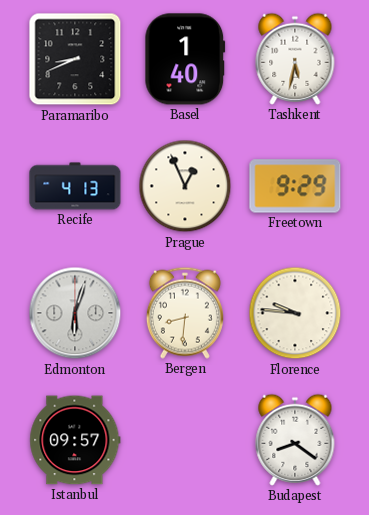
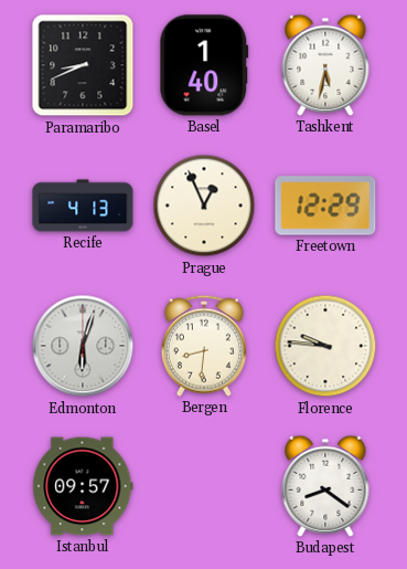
Freetown: 9:29 -> 12:29
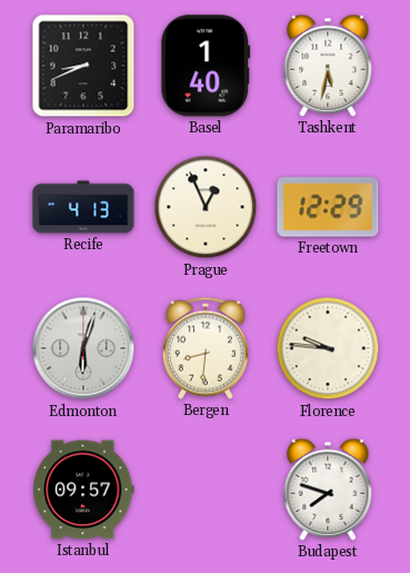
Budapest: 8:21 -> 7:48
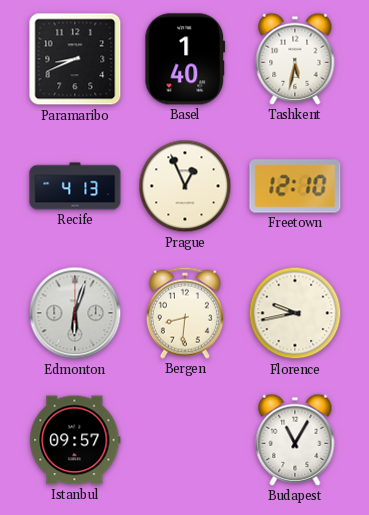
Freetown: 12:29 -> 12:10
Florence: 9:46 -> 9:43
Budapest: 7:48 -> 11:05
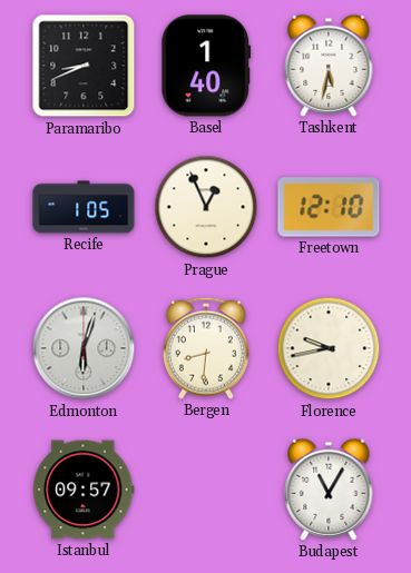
Recife: 4:13 -> 1:05
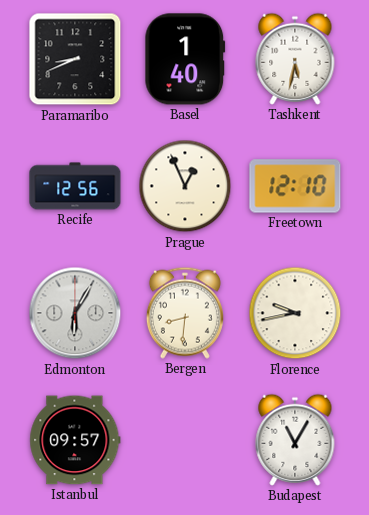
Recife: 1:05 -> 12:56
Edmonton: 6:03 -> 6:05
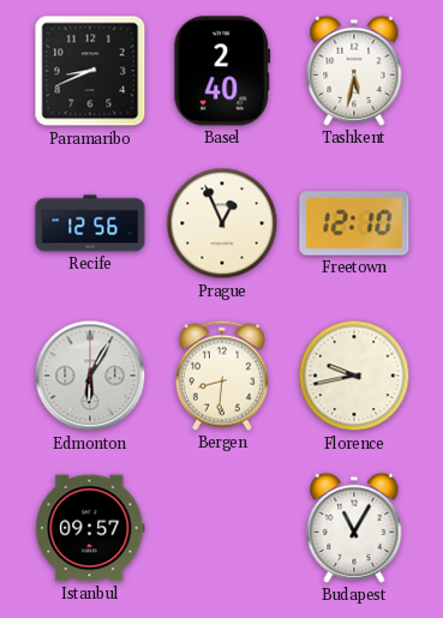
Basel: 1:40 -> 2:40
